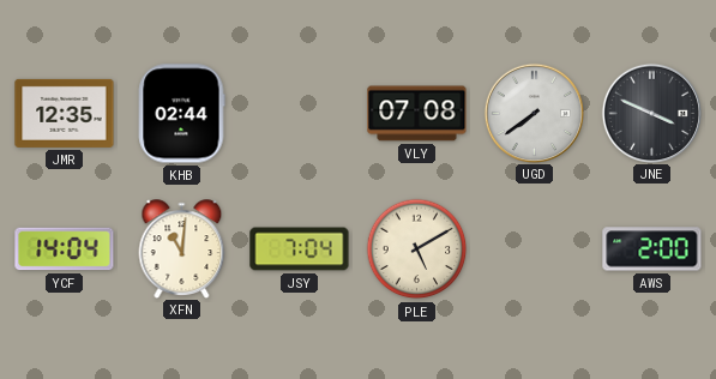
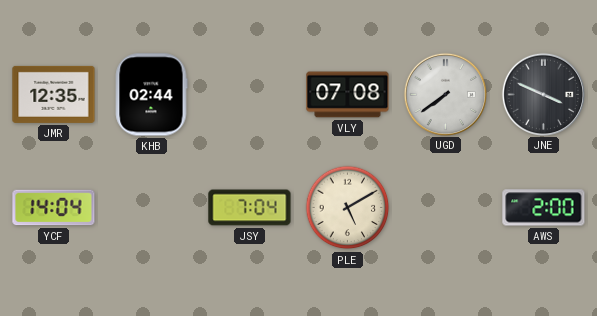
XFN: 11:01 -> none
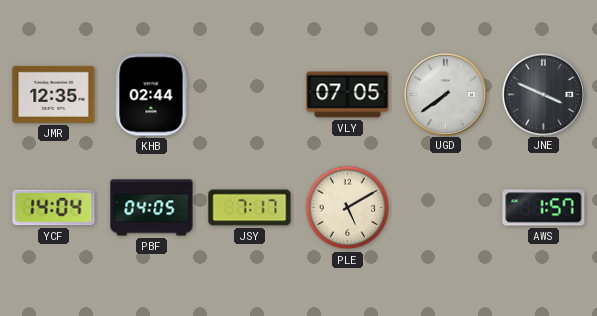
VLY: 07:08 -> 07:05
PBF: none -> 04:05
JSY: 7:04 -> 7:17
AWS: 2:00 -> 1:57
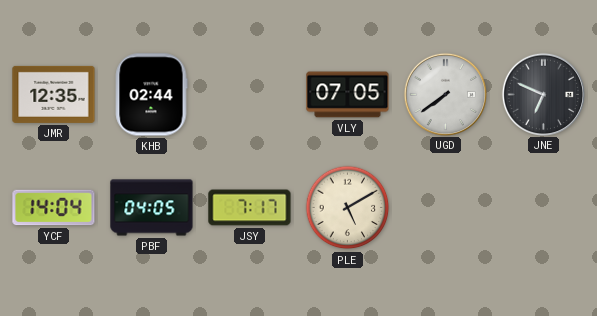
JNE: 3:49 -> 6:49
AWS: 1:57 -> none
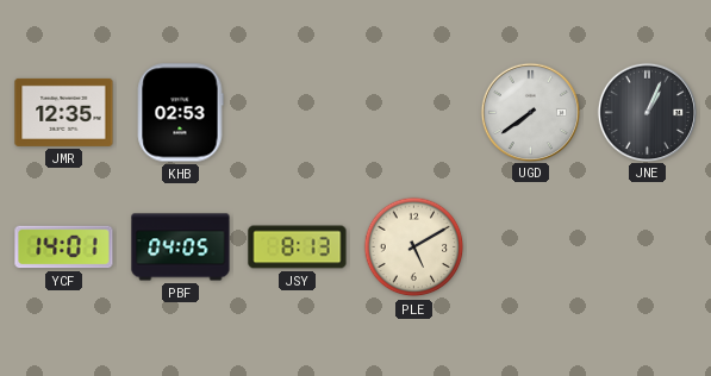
KHB: 02:44 -> 02:53
VLY: 07:05 -> none
JNE: 6:49 -> 1:04
YCF: 14:04 -> 14:01
JSY: 7:17 -> 8:13
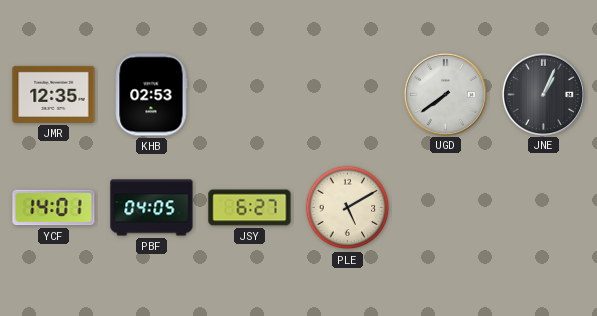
JSY: 8:13 -> 6:27
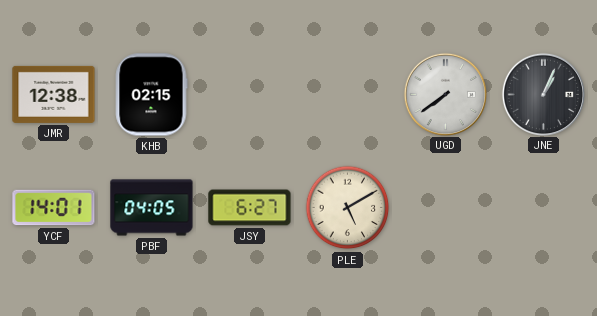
JMR: 12:35 -> 12:38
KHB: 02:53 -> 02:15
